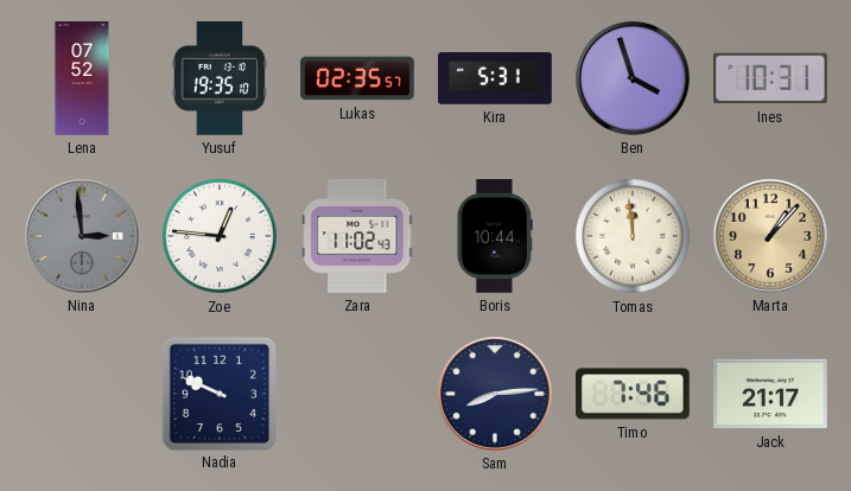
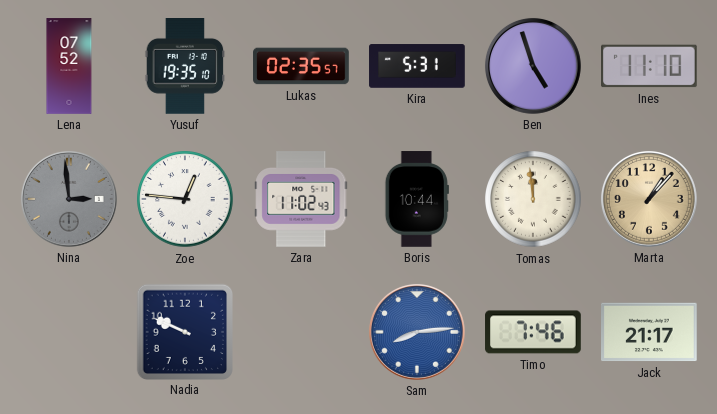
Ben: 3:57 -> 4:57
Ines: 10:31 -> 11:10
Sam dial: navy -> blue
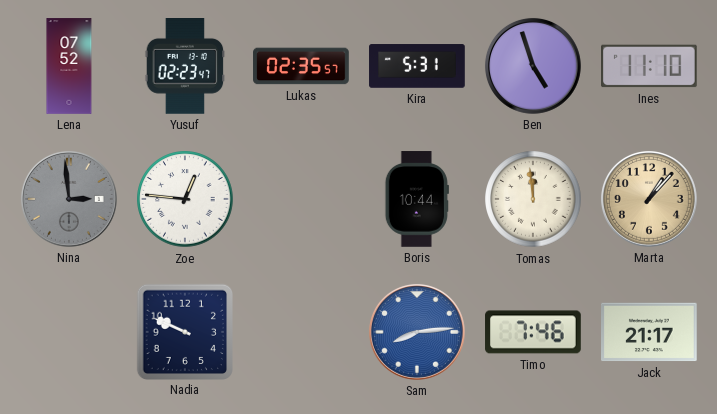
Yusuf: 19:35 -> 02:23
Zara: 11:02 -> none
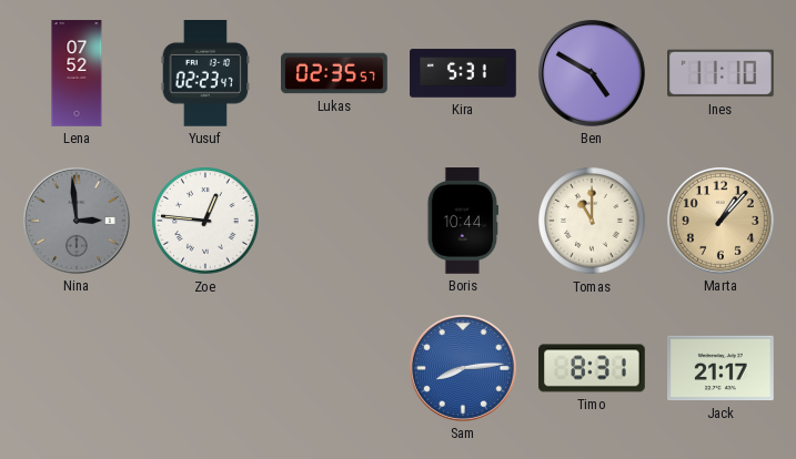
Ben: 4:57 -> 4:50
Tomas: 11:59 -> 11:00
Nadia: 9:49 -> none
Timo: 7:46 -> 8:31
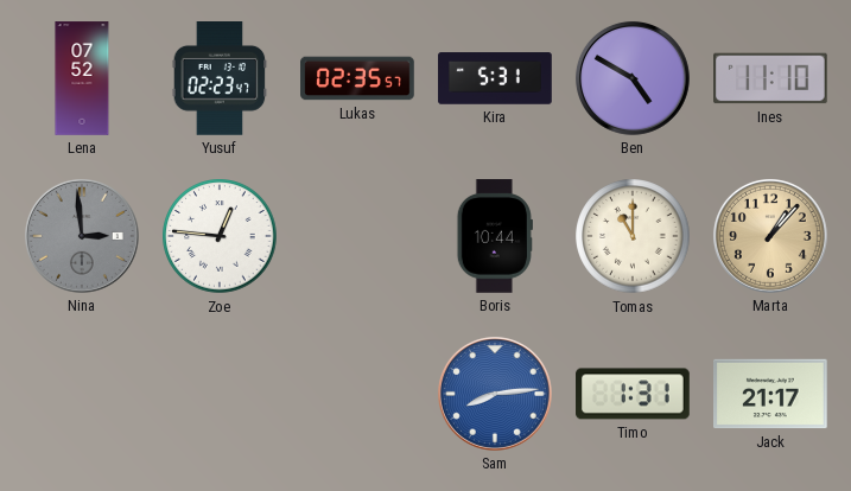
Timo: 8:31 -> 1:31
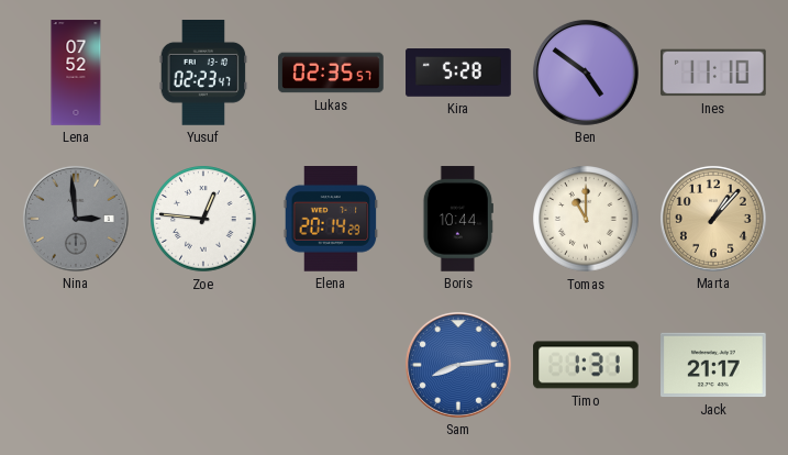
Kira: 5:31 -> 5:28
Ben: 4:50 -> 4:51
Elena: none -> 20:14
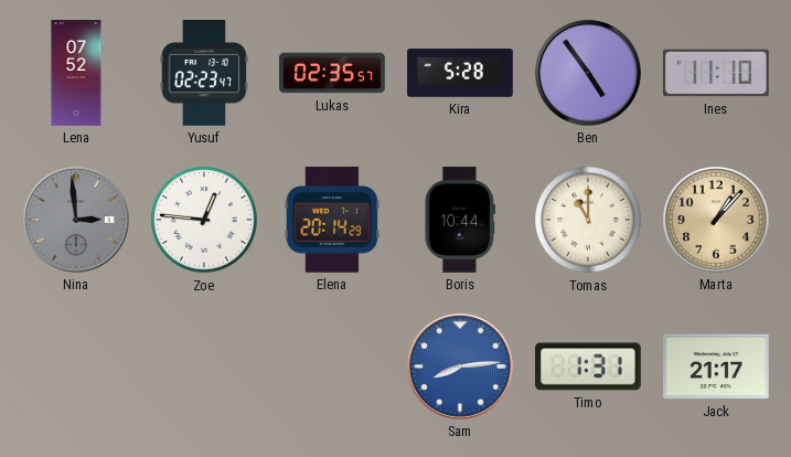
Ben: 4:51 -> 4:54
